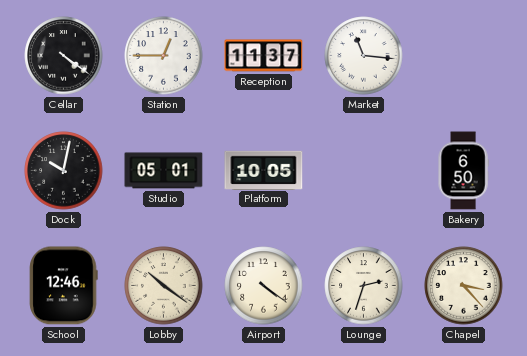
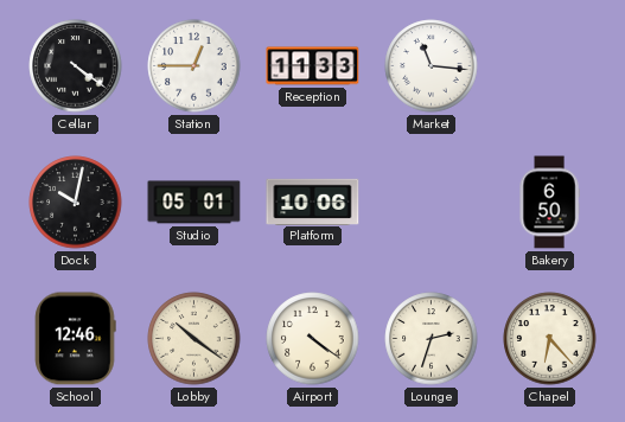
Reception: 11:37 -> 11:33
Platform: 10:05 -> 10:06
Chapel: 3:23 -> 6:23
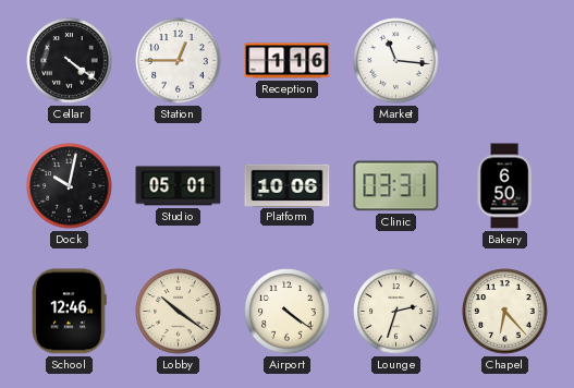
Reception: 11:33 -> 1:16
Clinic: none -> 03:31
